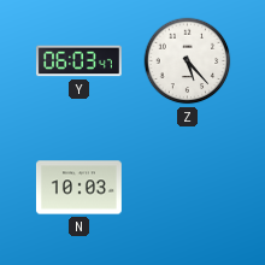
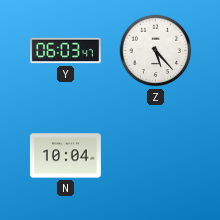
N: 10:03 -> 10:04
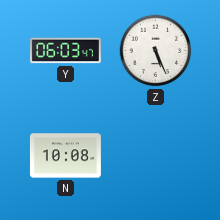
Z: 5:23 -> 5:26
N: 10:04 -> 10:08
